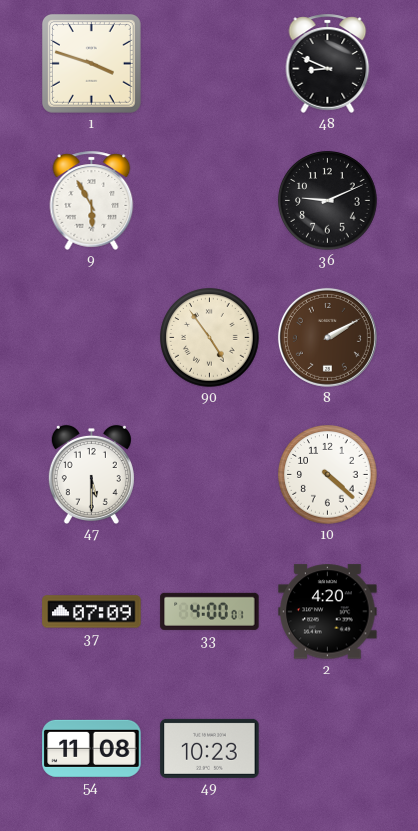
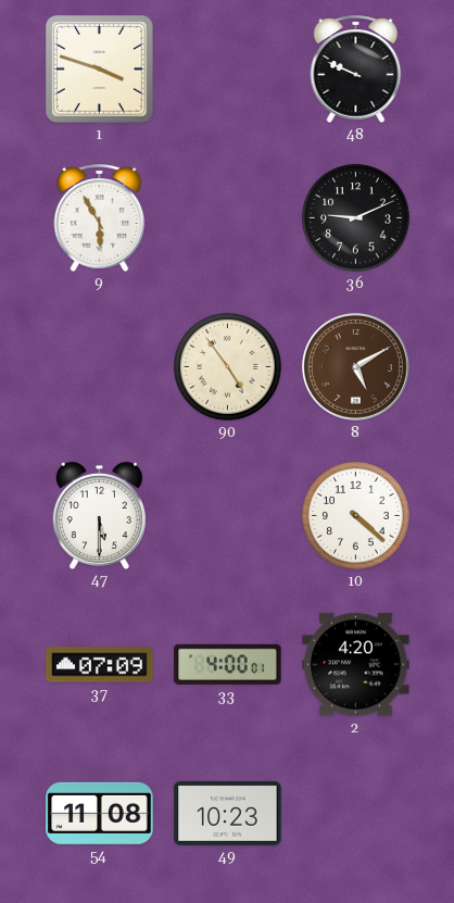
48: 8:49 -> 9:49
8: 2:10 -> 5:10
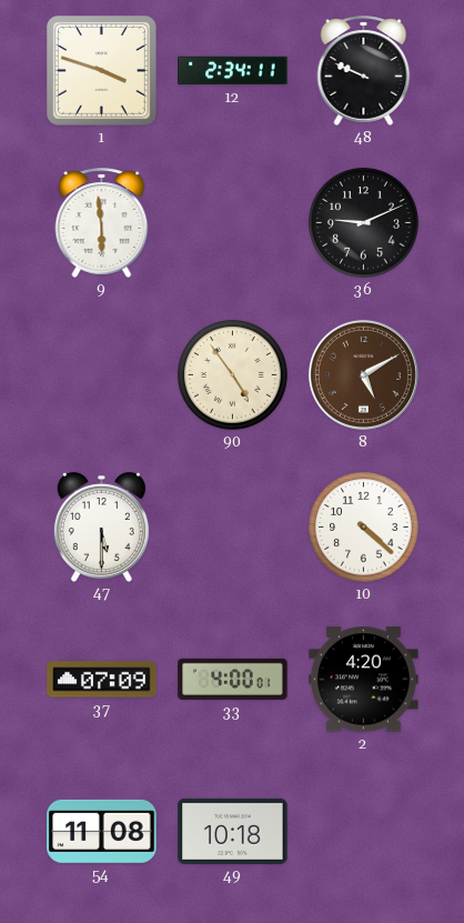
12: none -> 2:34
9: 5:55 -> 5:59
49: 10:23 -> 10:18
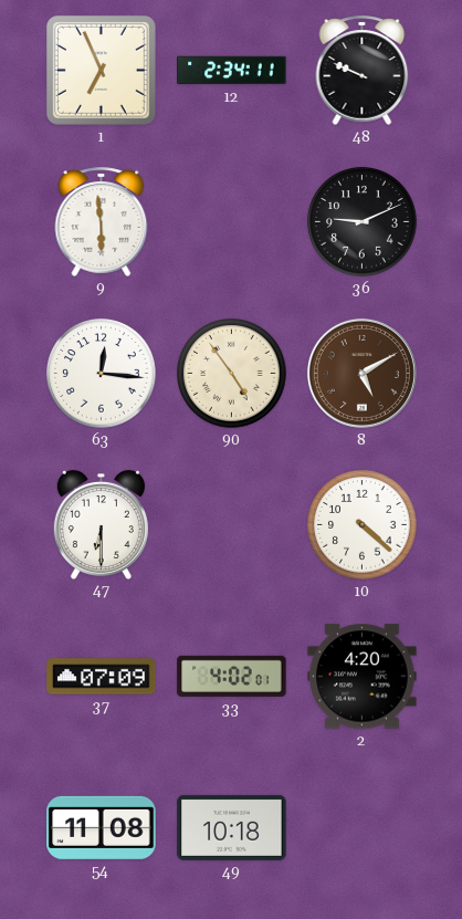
1: 3:48 -> 6:56
63: none -> 12:16
47: 5:30 -> 6:30
33: 4:00 -> 4:02
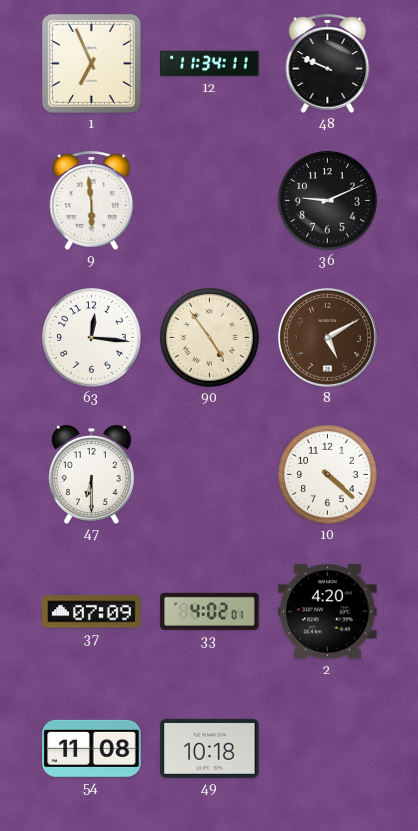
12: 2:34 -> 11:34
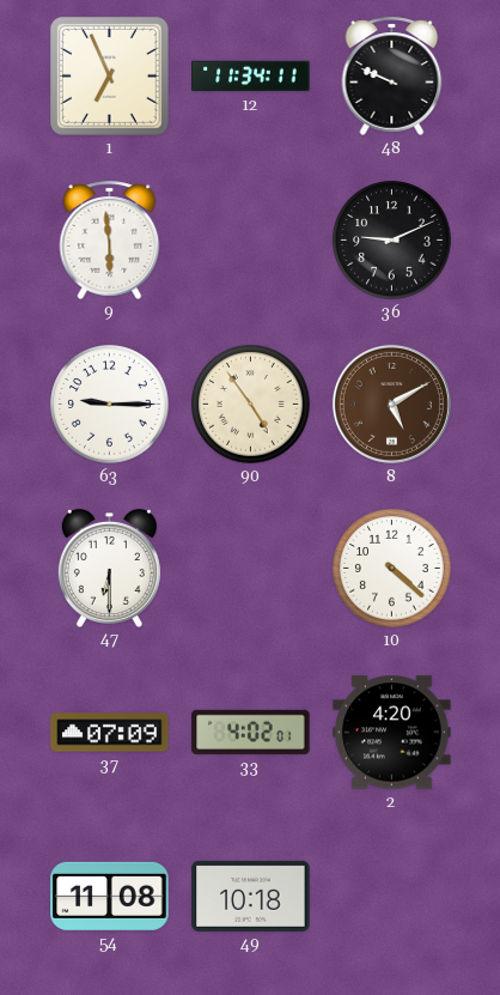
63: 12:16 -> 9:15
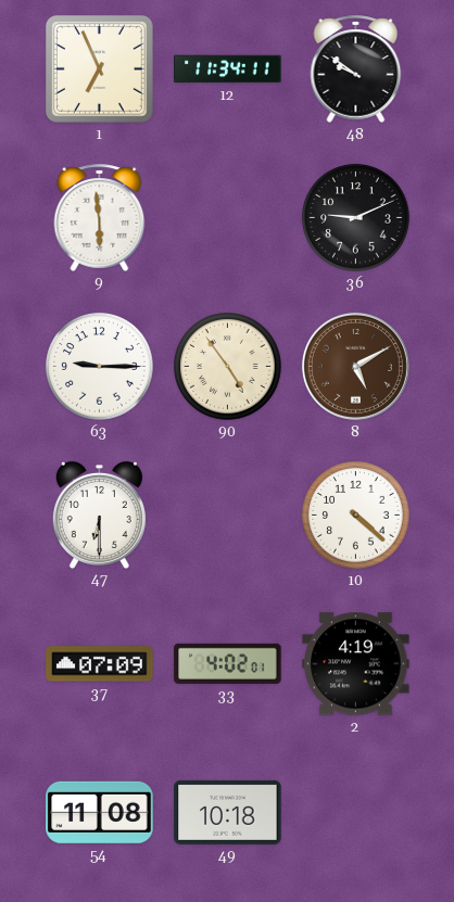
48: 9:49 -> 9:51
2: 4:20 -> 4:19
